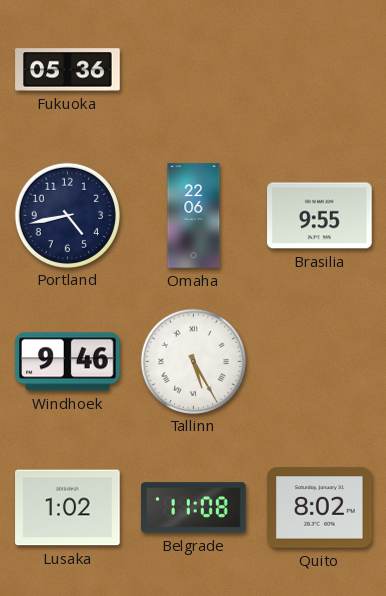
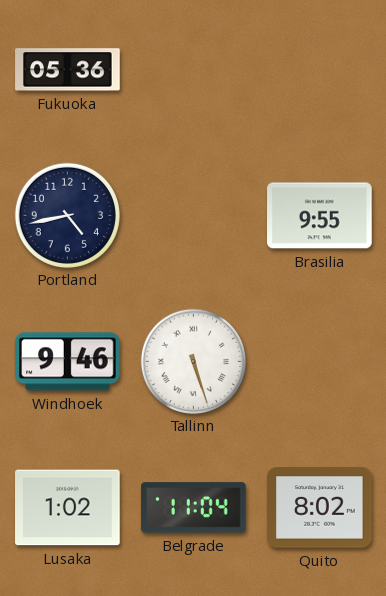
Omaha: 22:06 -> none
Tallinn: 5:25 -> 5:27
Belgrade: 11:08 -> 11:04
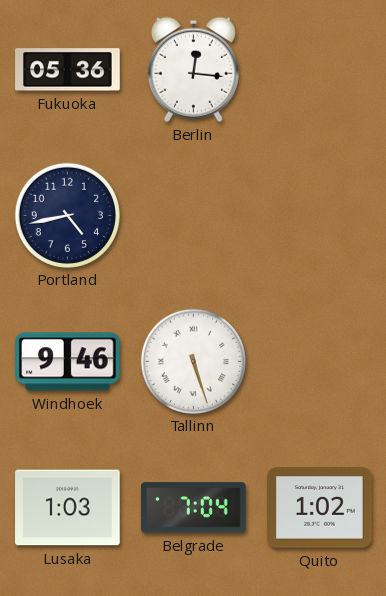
Berlin: none -> 12:16
Brasilia: 9:55 -> none
Lusaka: 1:02 -> 1:03
Belgrade: 11:04 -> 7:04
Quito: 8:02 -> 1:02
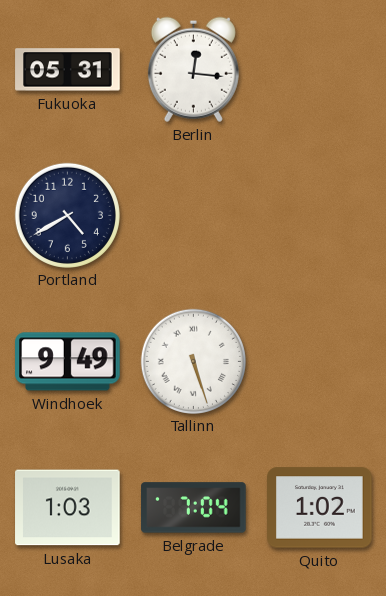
Fukuoka: 05:36 -> 05:31
Portland: 4:43 -> 4:40
Windhoek: 9:46 -> 9:49
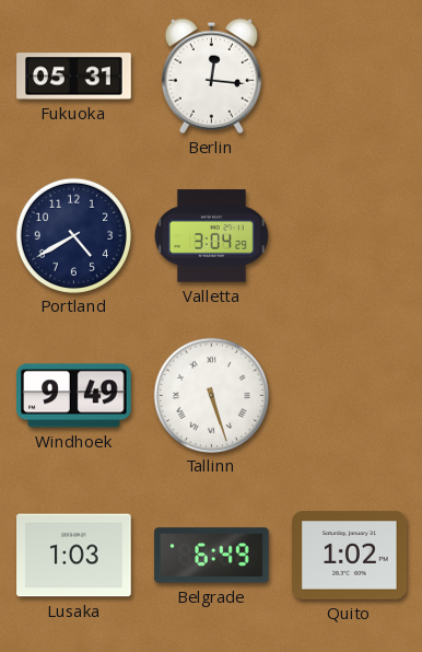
Valletta: none -> 3:04
Belgrade: 7:04 -> 6:49
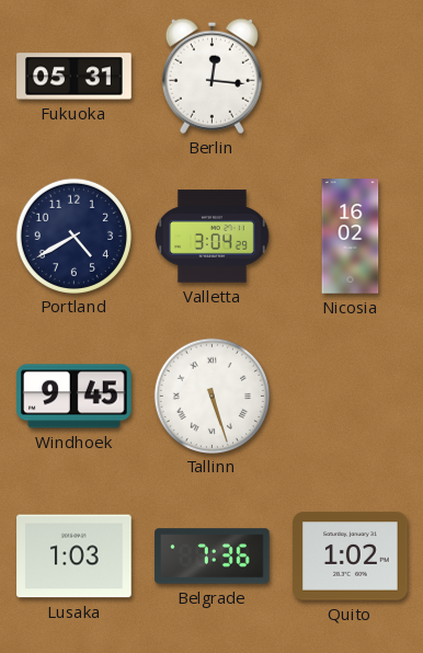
Nicosia: none -> 16:02
Windhoek: 9:49 -> 9:45
Belgrade: 6:49 -> 7:36
